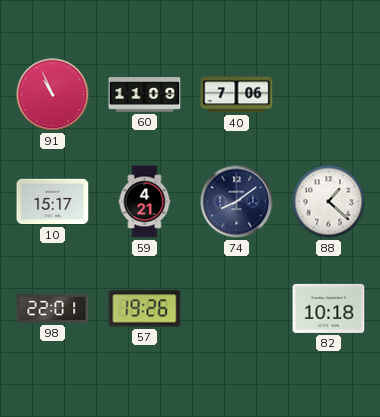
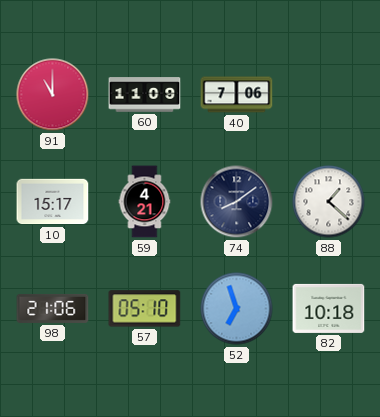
91: 10:56 -> 11:00
98: 22:01 -> 21:06
57: 19:26 -> 05:10
52: none -> 6:57
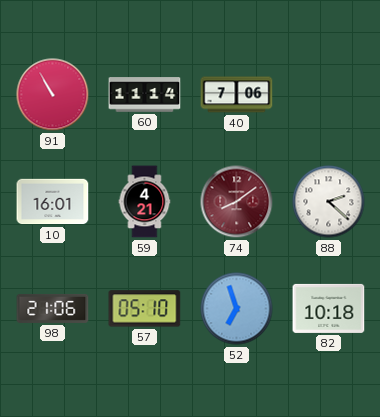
91: 11:00 -> 10:55
60: 11:09 -> 11:14
10: 15:17 -> 16:01
74 dial: navy -> burgundy
88: 1:22 -> 2:22
